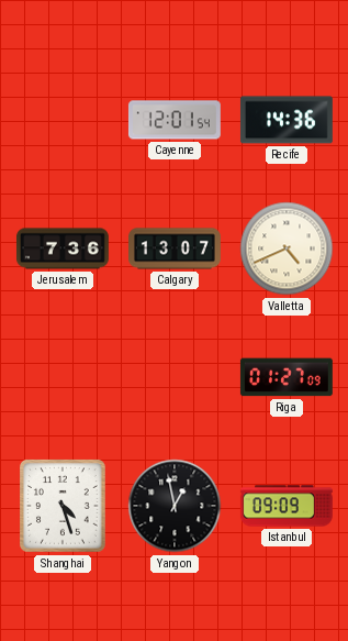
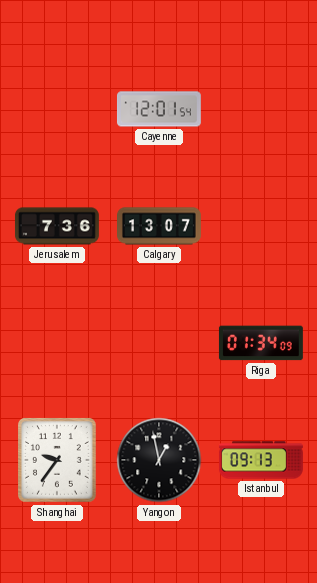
Recife: 14:36 -> none
Valletta: 4:41 -> none
Riga: 01:27 -> 01:34
Shanghai: 4:27 -> 9:36
Istanbul: 09:09 -> 09:13
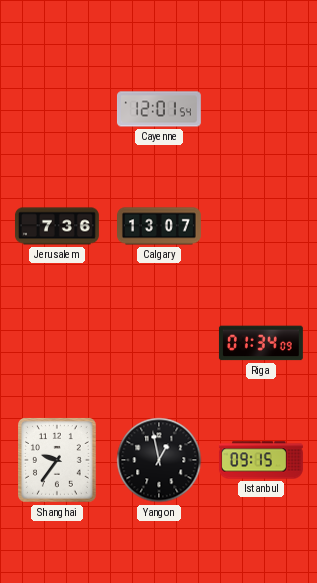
Istanbul: 09:13 -> 09:15
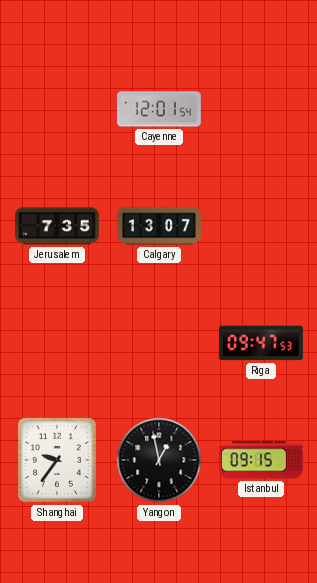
Jerusalem: 7:36 -> 7:35
Riga: 01:34 -> 09:47
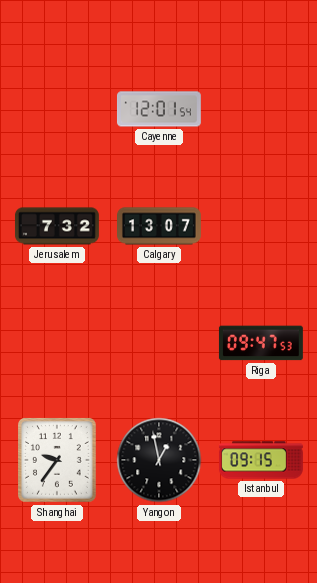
Jerusalem: 7:35 -> 7:32
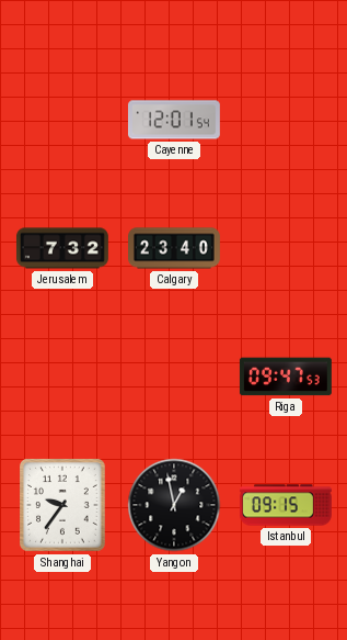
Calgary: 13:07 -> 23:40
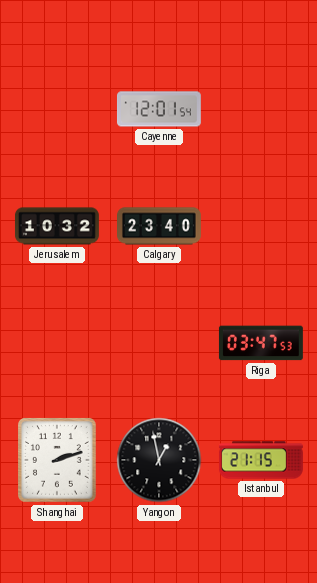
Jerusalem: 7:32 -> 10:32
Riga: 09:47 -> 03:47
Shanghai: 9:36 -> 2:12
Istanbul: 09:15 -> 21:15
